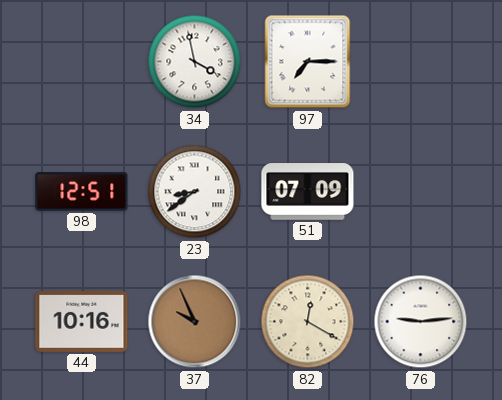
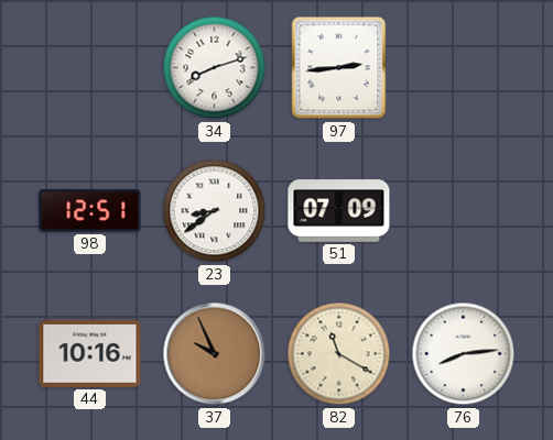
34: 3:58 -> 8:12
97: 7:15 -> 2:44
82: 12:20 -> 11:20
76: 9:14 -> 8:14
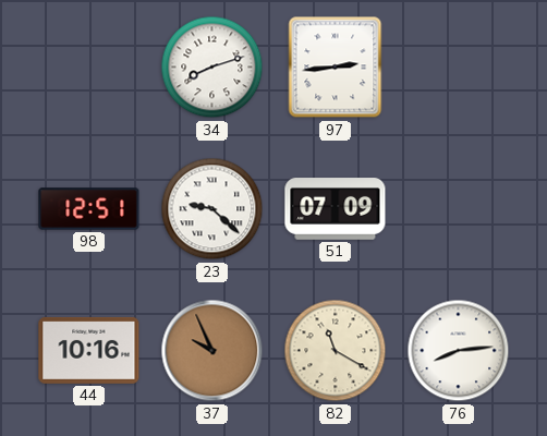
23: 8:39 -> 9:22
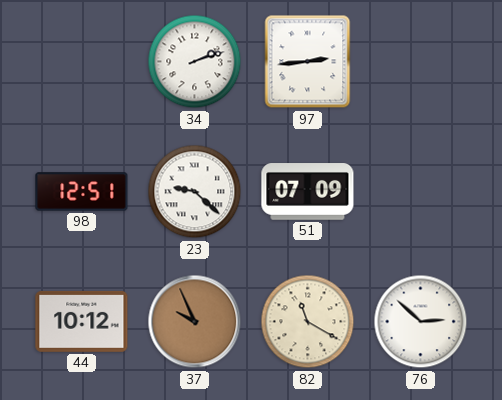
34: 8:12 -> 2:12
44: 10:16 -> 10:12
76: 8:14 -> 2:52
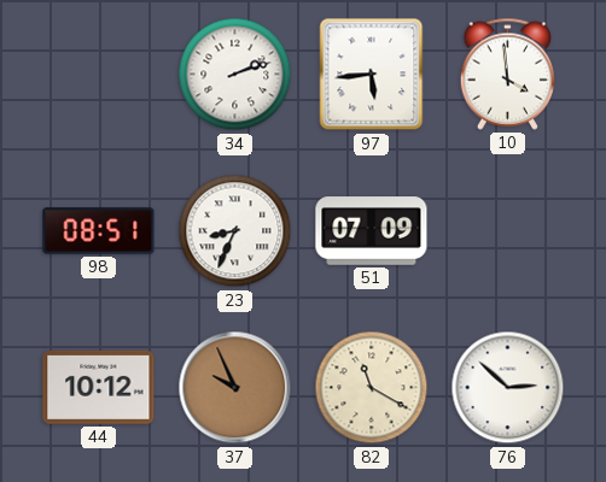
97: 2:44 -> 5:44
10: none -> 3:59
98: 12:51 -> 08:51
23: 9:22 -> 8:34
